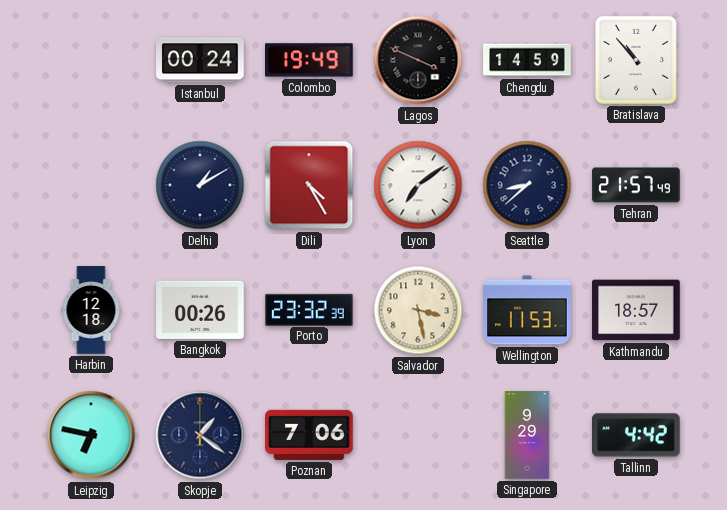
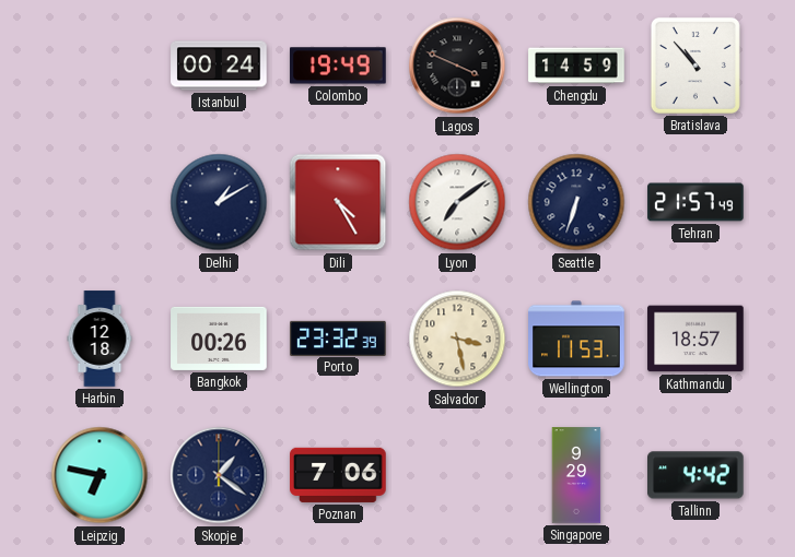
Seattle: 8:38 -> 6:33
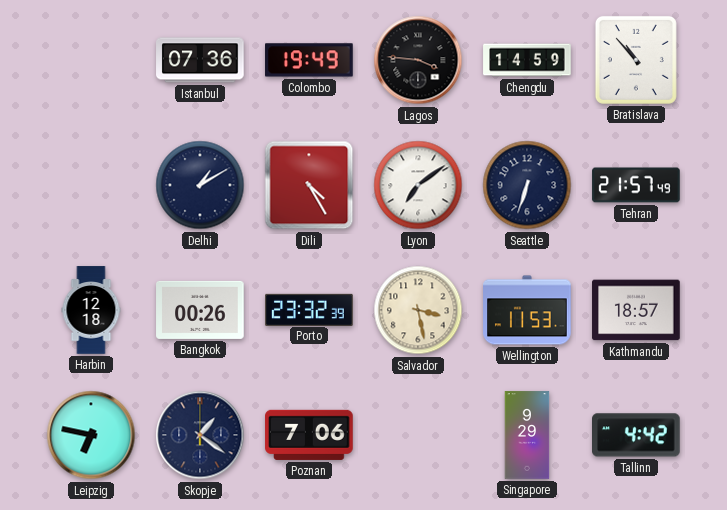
Istanbul: 00:24 -> 07:36
Lagos: 3:49 -> 3:46
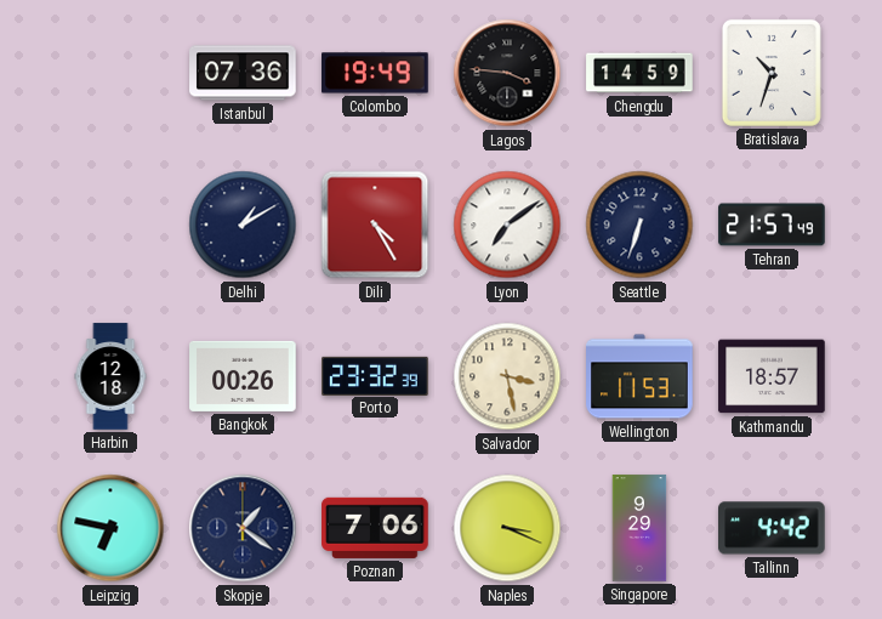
Bratislava: 10:53 -> 10:33
Naples: none -> 3:19
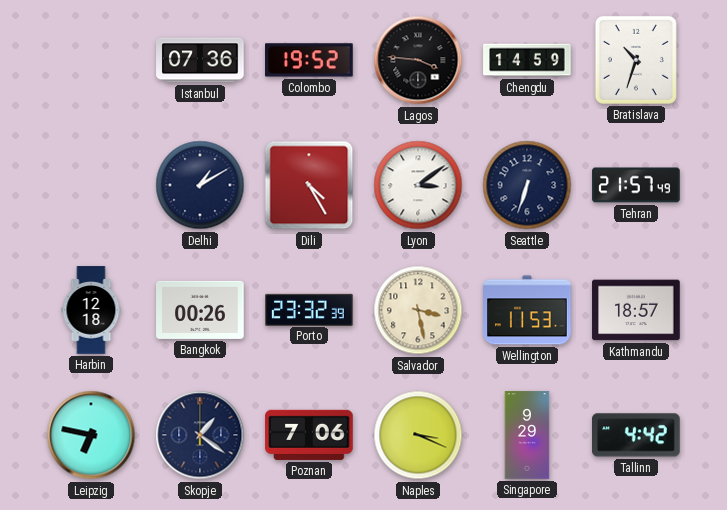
Colombo: 19:49 -> 19:52
Lyon: 7:09 -> 3:09
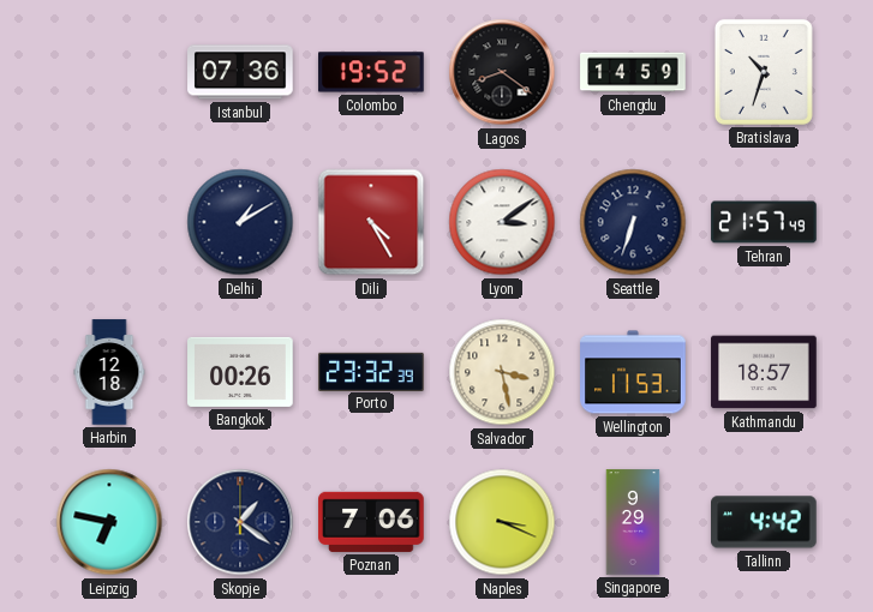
Lagos: 3:46 -> 8:21
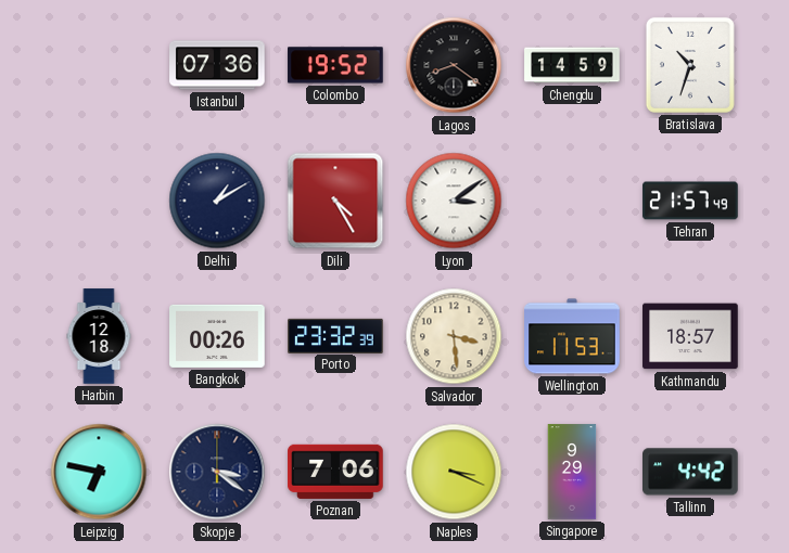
Seattle: 6:33 -> none
Salvador: 3:28 -> 3:29
Skopje: 1:21 -> 3:21
